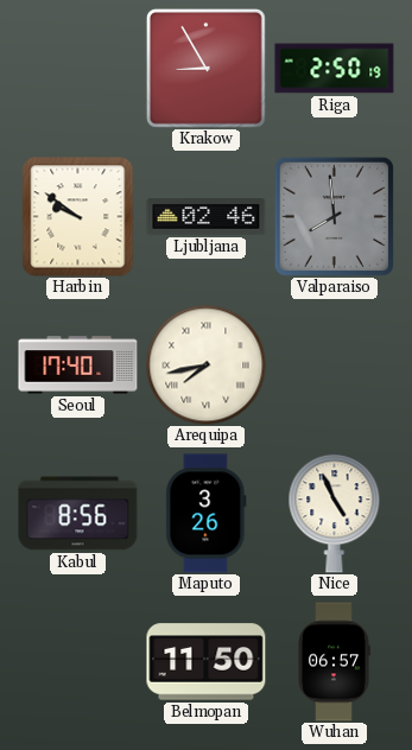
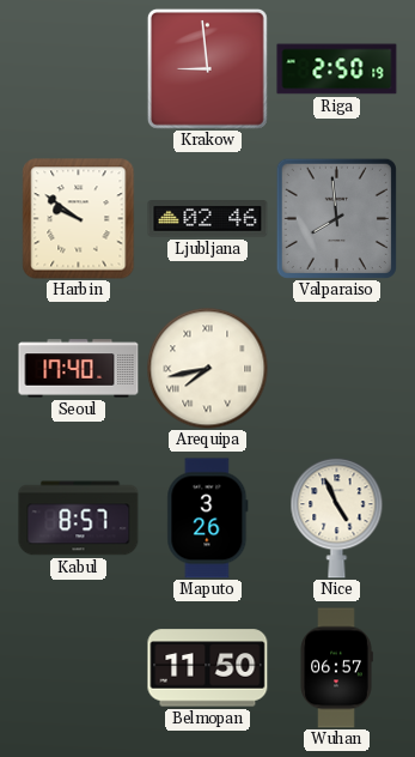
Krakow: 8:55 -> 8:59
Kabul: 8:56 -> 8:57
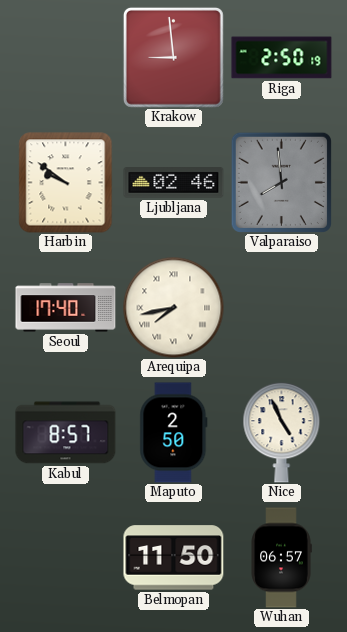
Maputo: 3:26 -> 2:50
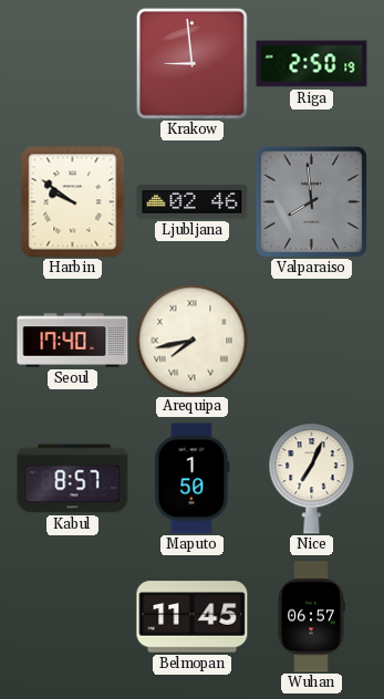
Maputo: 2:50 -> 1:50
Nice: 4:56 -> 7:04
Belmopan: 11:50 -> 11:45
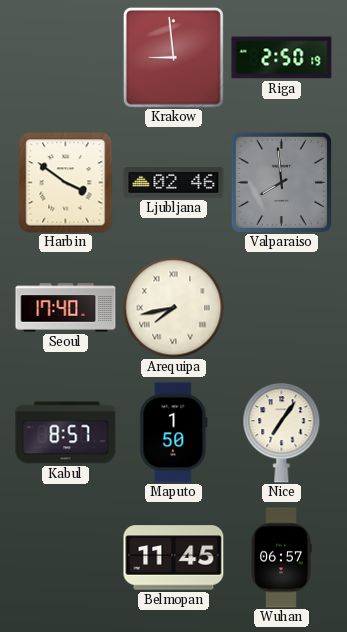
Harbin: 9:51 -> 3:51
Nice: 7:04 -> 7:06
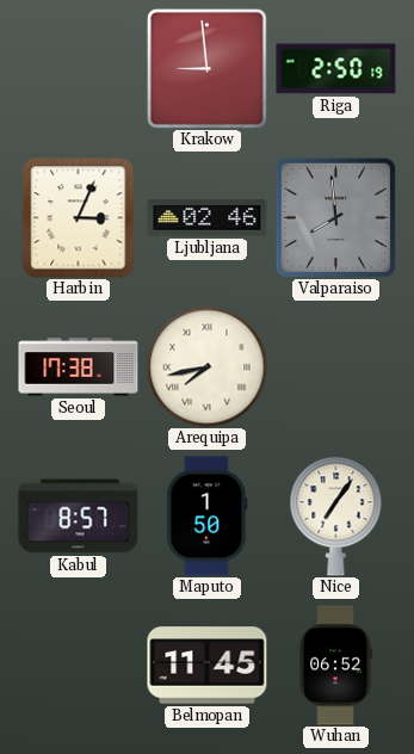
Harbin: 3:51 -> 3:04
Seoul: 17:40 -> 17:38
Wuhan: 06:57 -> 06:52
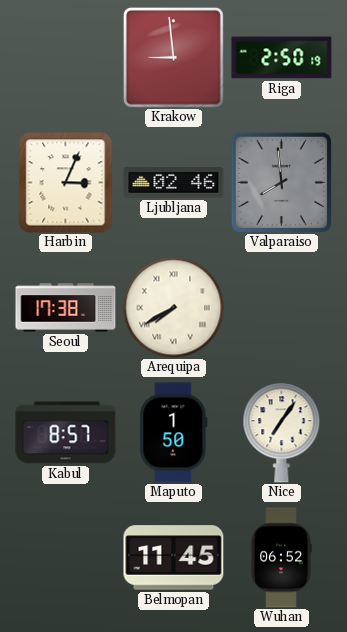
Arequipa: 7:43 -> 7:40
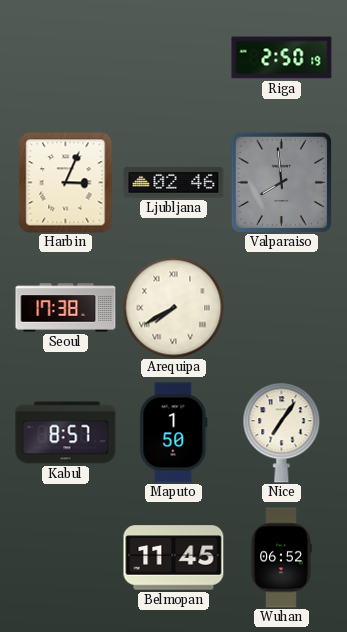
Krakow: 8:59 -> none
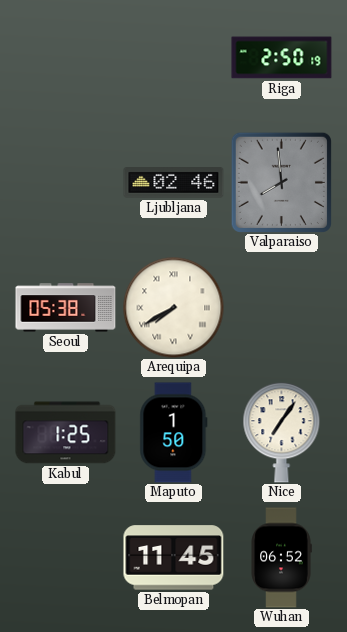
Harbin: 3:04 -> none
Seoul: 17:38 -> 05:38
Kabul: 8:57 -> 1:25
